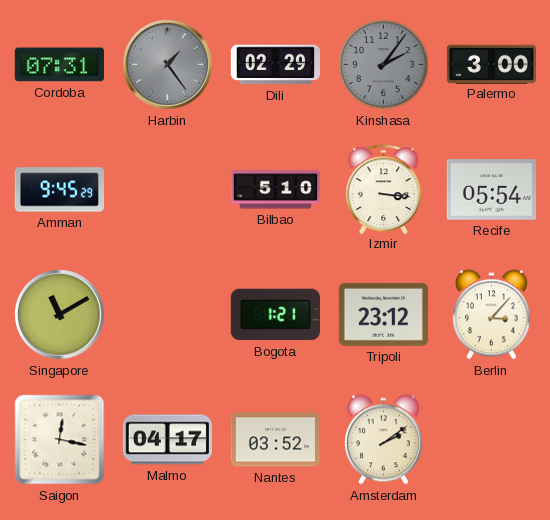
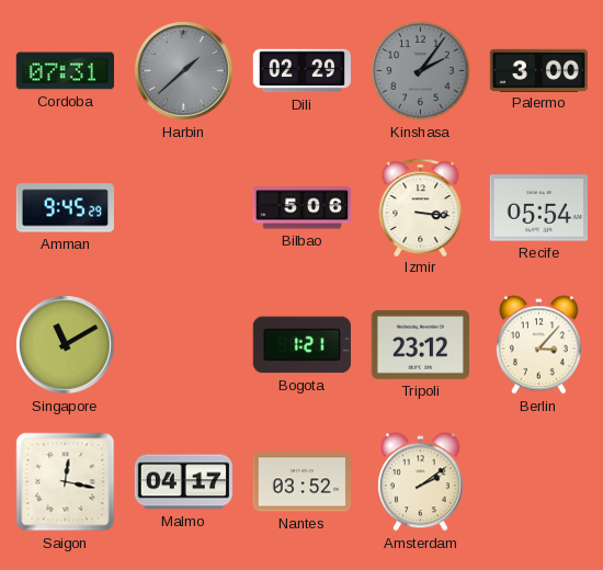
Harbin: 1:24 -> 1:38
Bilbao: 5:10 -> 5:06
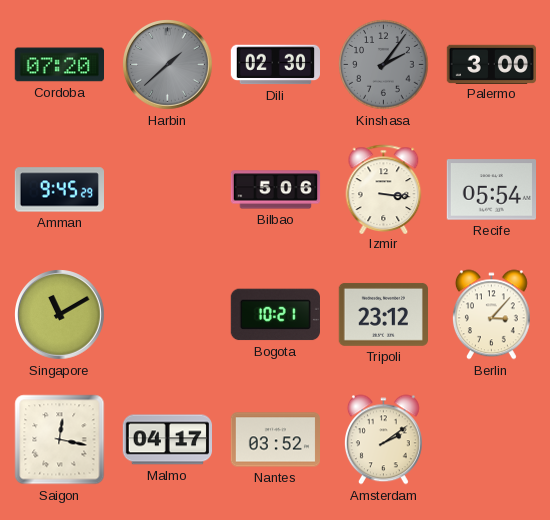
Cordoba: 07:31 -> 07:20
Dili: 02:29 -> 02:30
Bogota: 1:21 -> 10:21
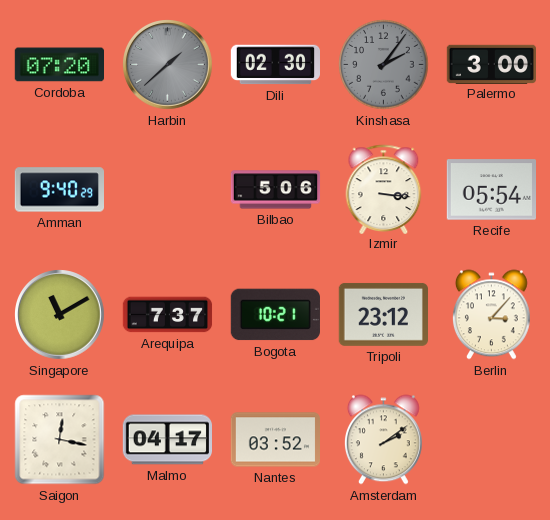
Amman: 9:45 -> 9:40
Arequipa: none -> 7:37
